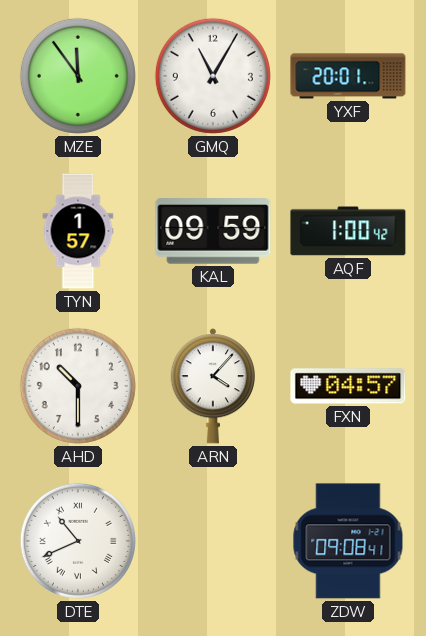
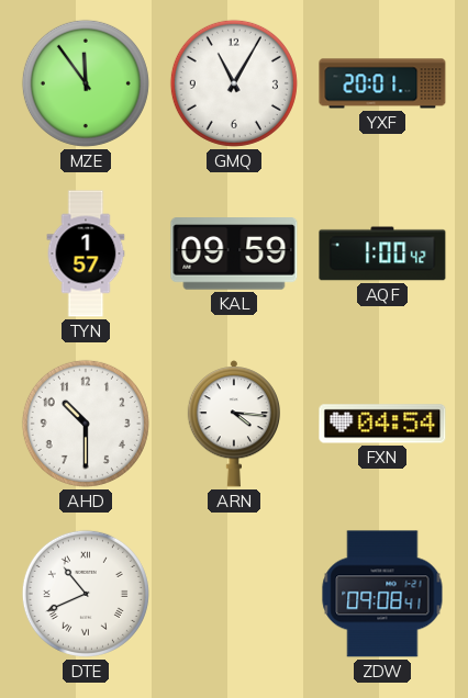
ARN: 4:07 -> 4:16
FXN: 04:57 -> 04:54
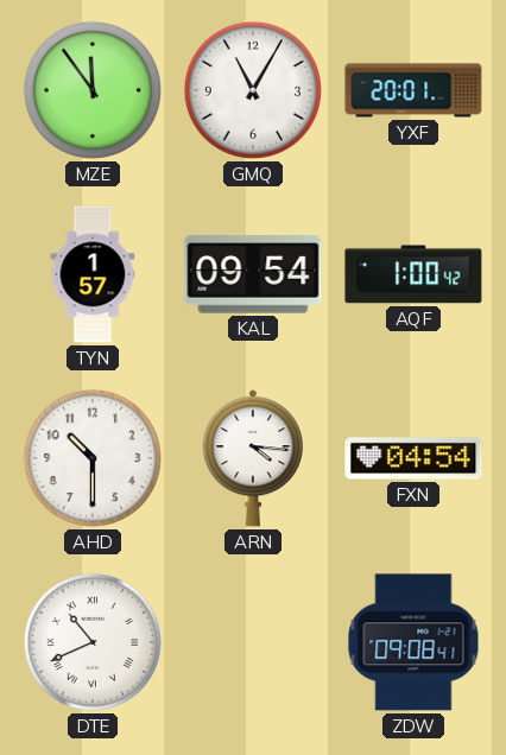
KAL: 09:59 -> 09:54
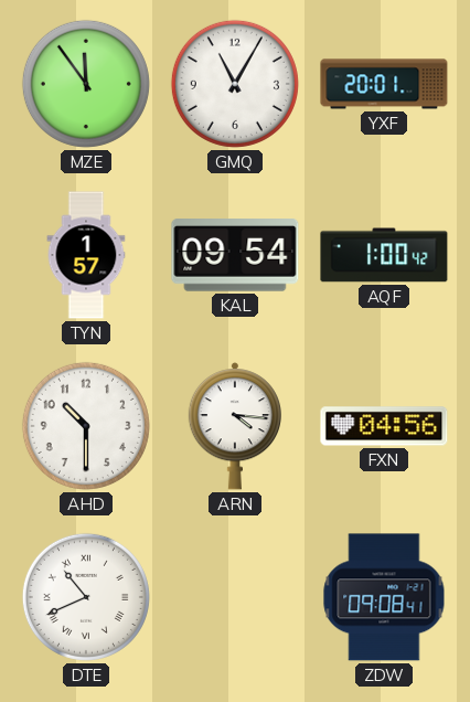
FXN: 04:54 -> 04:56
